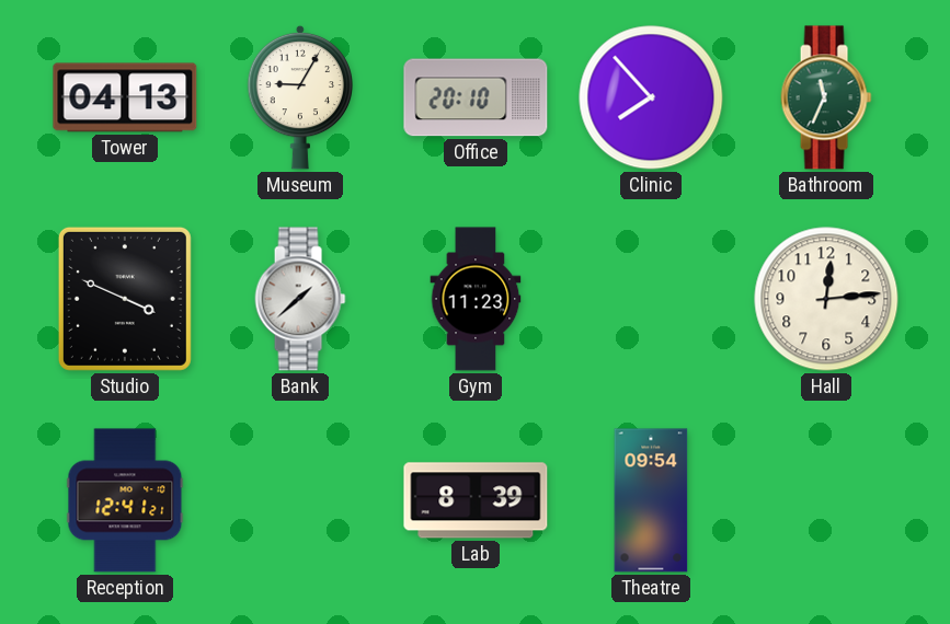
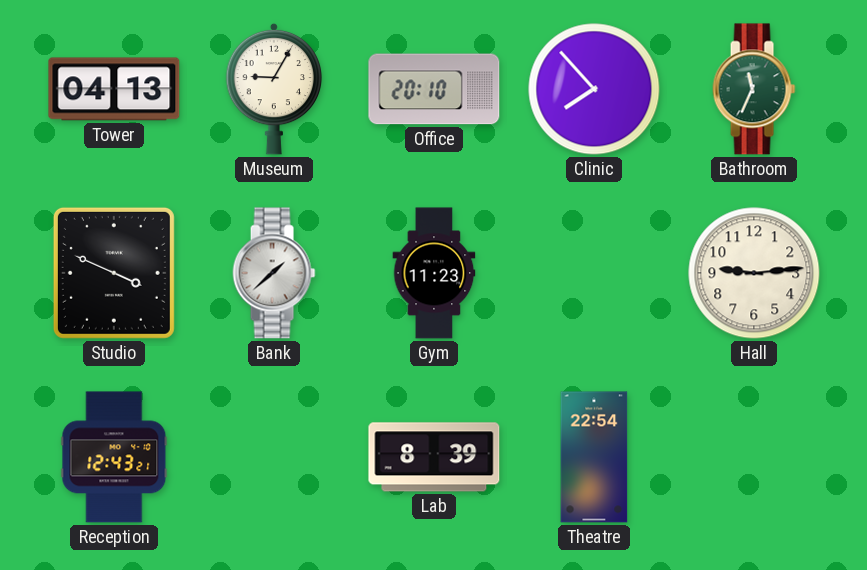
Hall: 12:14 -> 9:14
Reception: 12:41 -> 12:43
Theatre: 09:54 -> 22:54
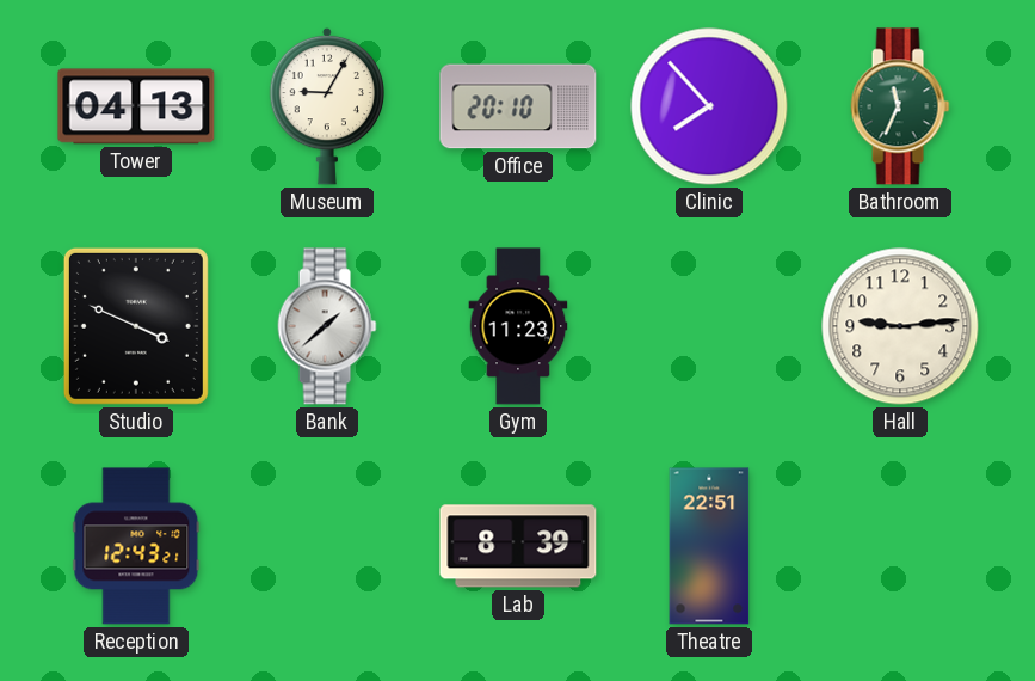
Theatre: 22:54 -> 22:51
